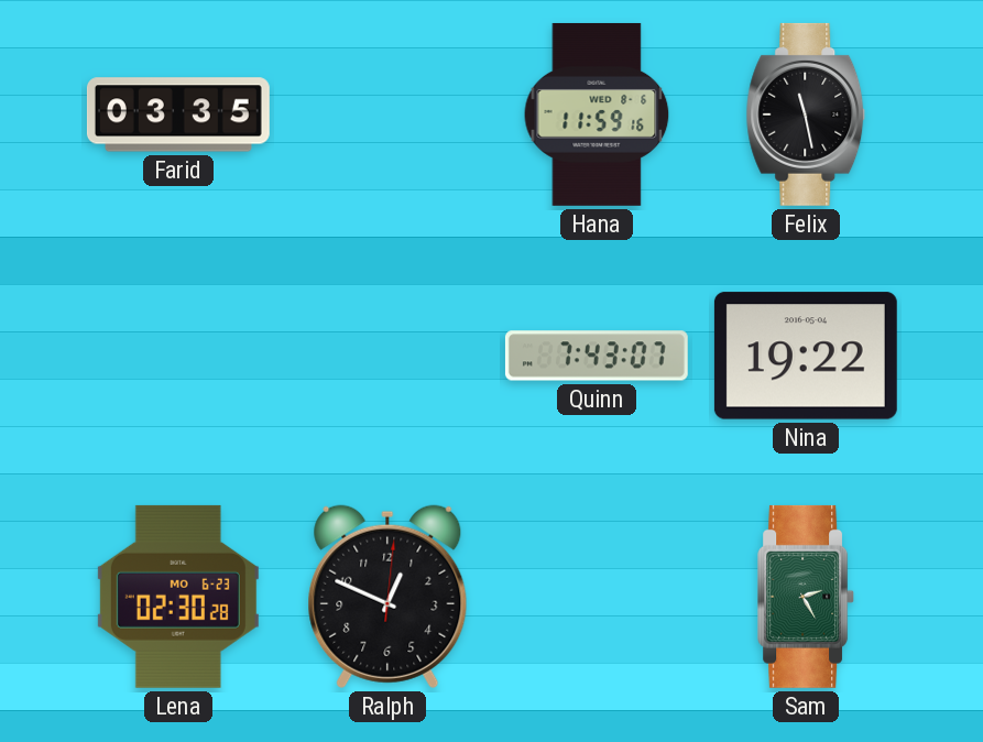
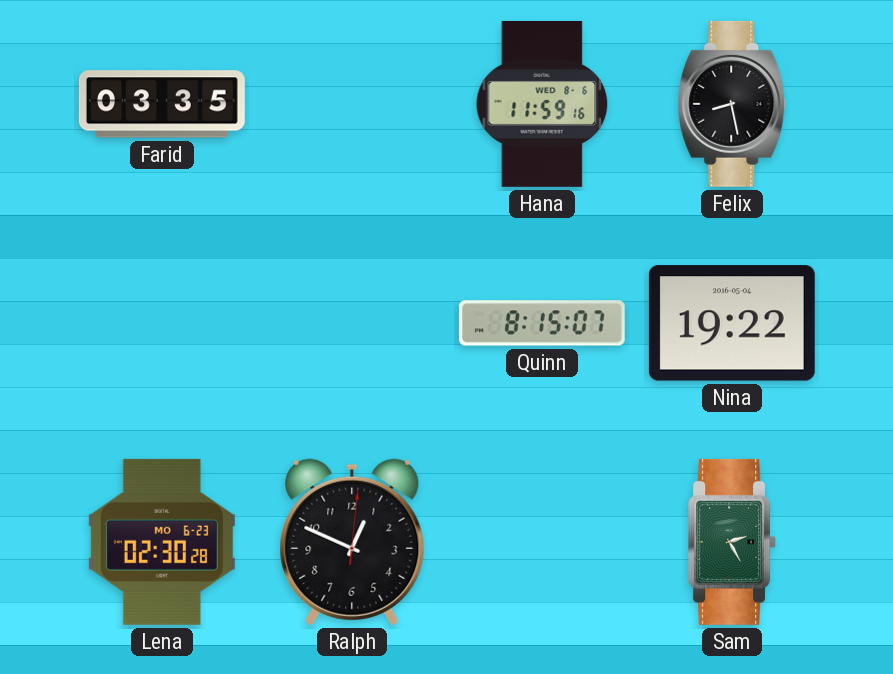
Felix: 11:28 -> 8:28
Quinn: 7:43 -> 8:15
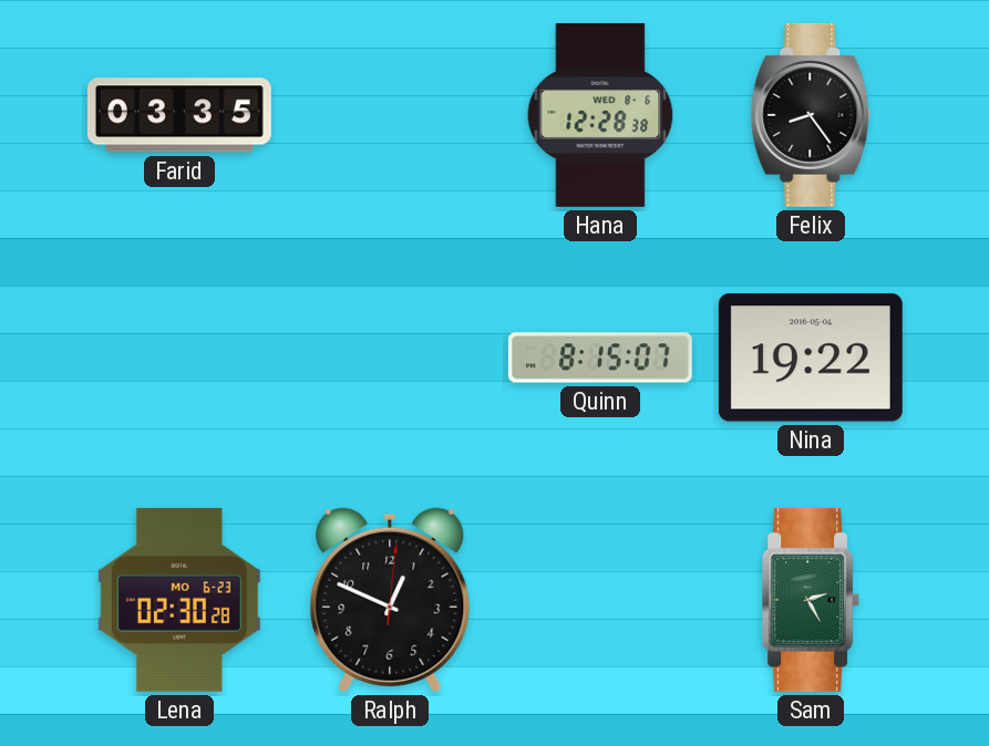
Hana: 11:59 -> 12:28
Felix: 8:28 -> 8:24
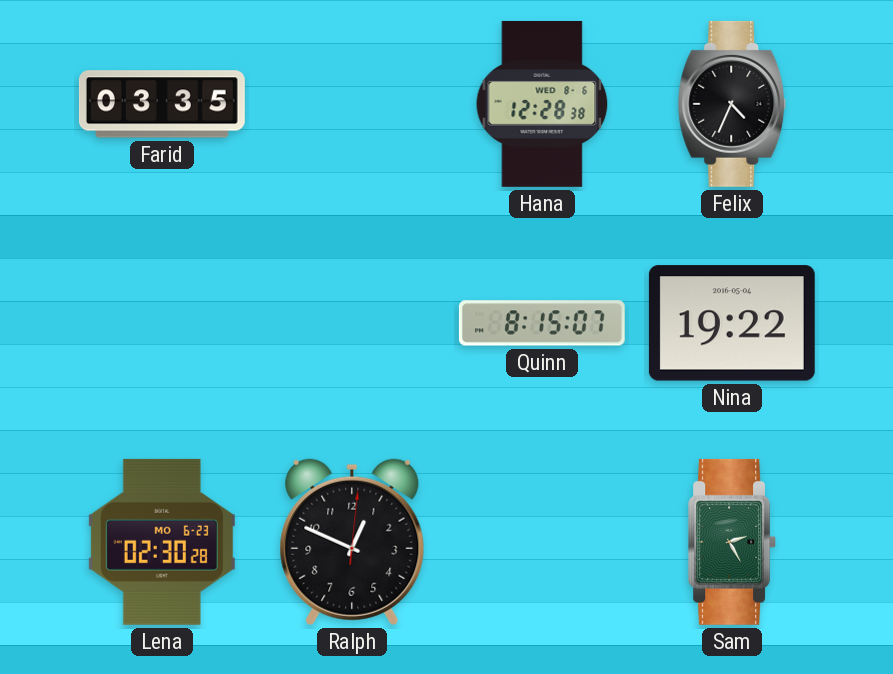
Felix: 8:24 -> 4:34
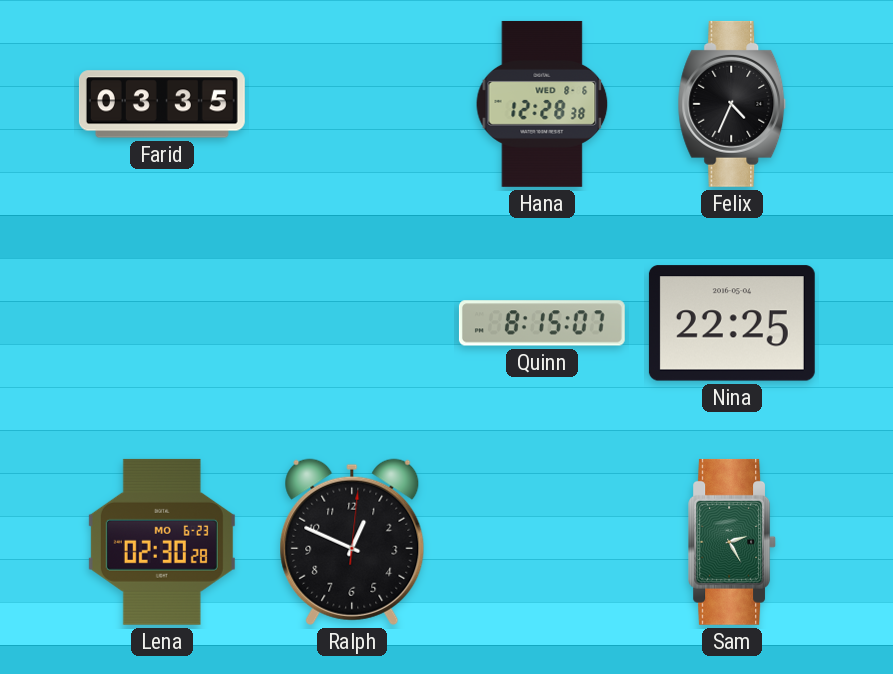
Nina: 19:22 -> 22:25
